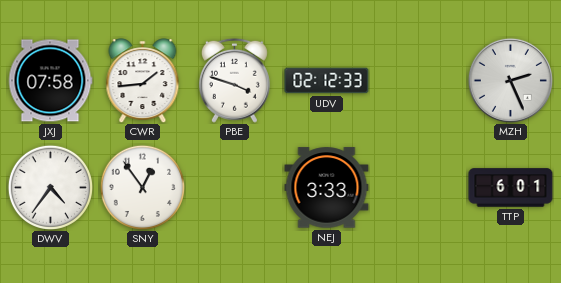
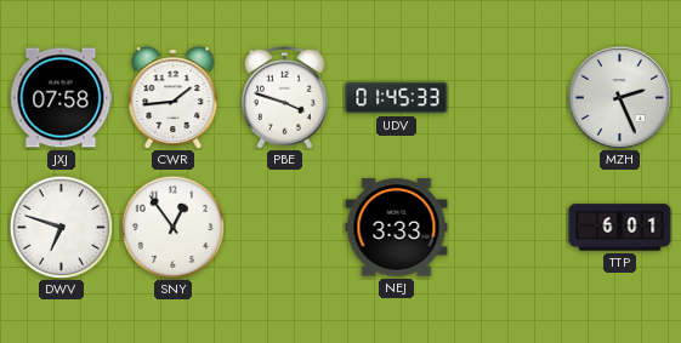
UDV: 02:12 -> 01:45
DWV: 4:36 -> 6:48
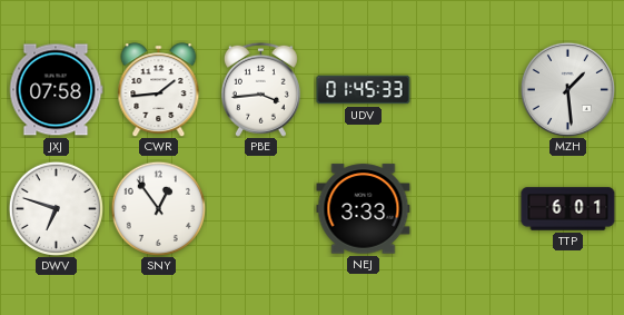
PBE: 3:48 -> 3:44
MZH: 2:26 -> 1:29
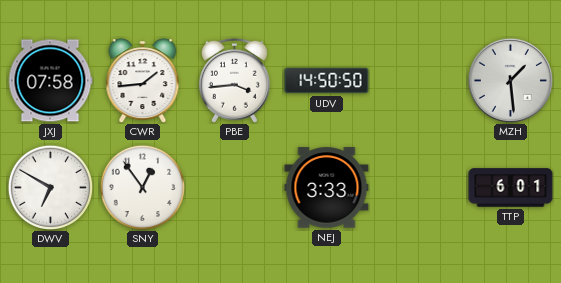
UDV: 01:45 -> 14:50
DWV: 6:48 -> 6:50
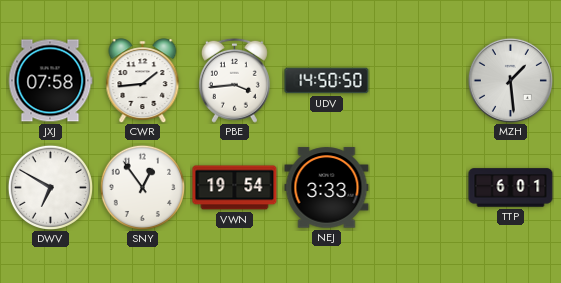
VWN: none -> 19:54
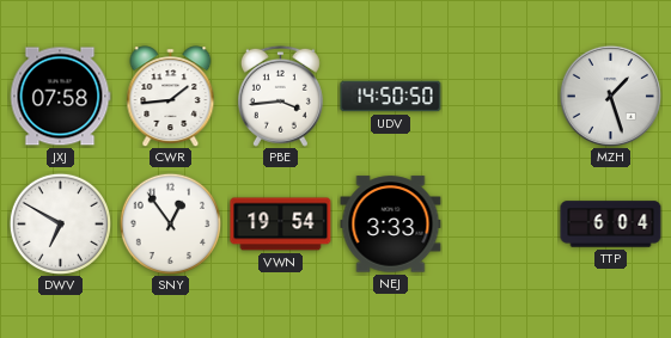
MZH: 1:29 -> 1:27
TTP: 6:01 -> 6:04
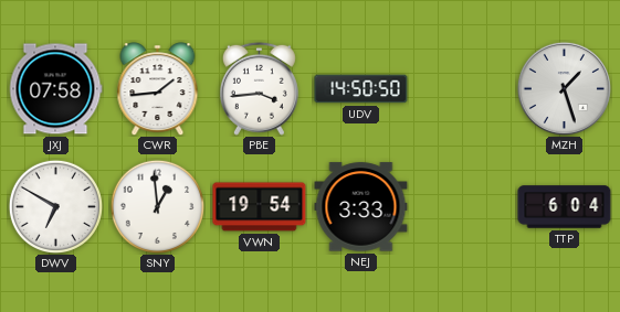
SNY: 12:54 -> 12:59
